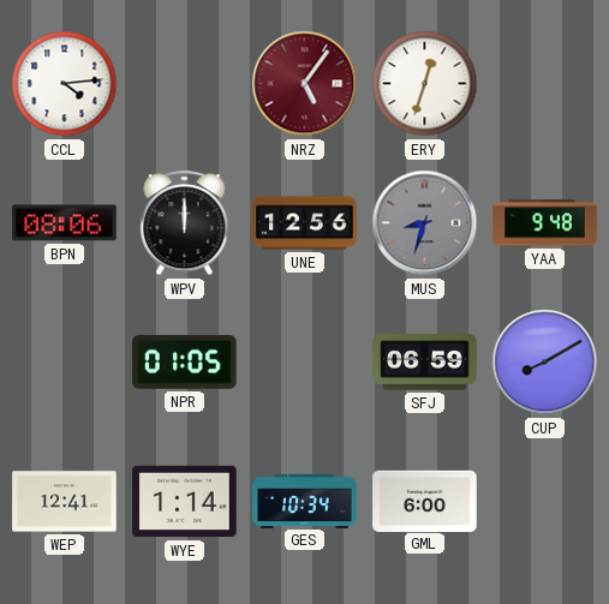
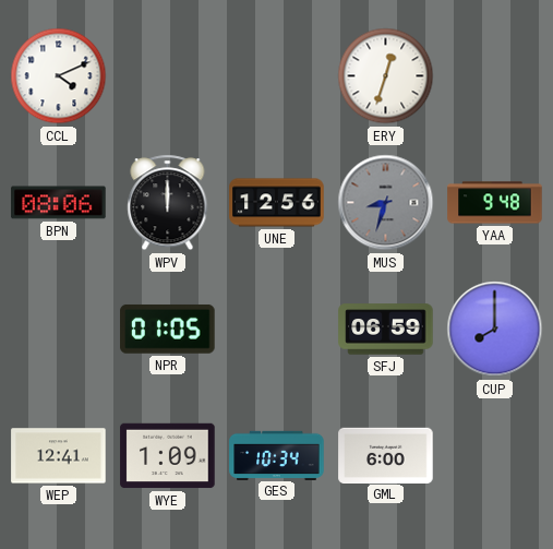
CCL: 4:14 -> 4:11
NRZ: 5:06 -> none
CUP: 8:10 -> 8:00
WYE: 1:14 -> 1:09
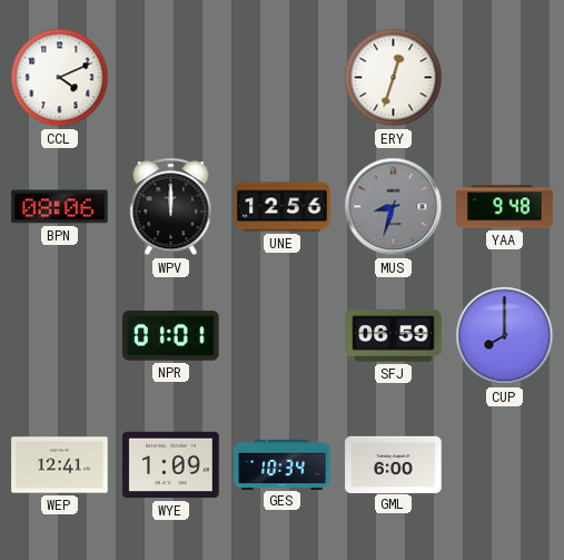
NPR: 01:05 -> 01:01
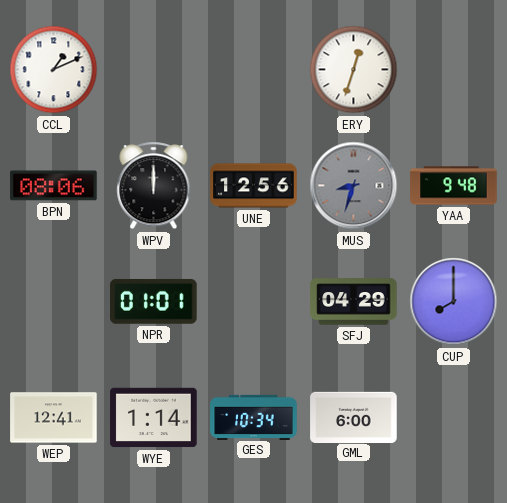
CCL: 4:11 -> 1:11
SFJ: 06:59 -> 04:29
WYE: 1:09 -> 1:14
